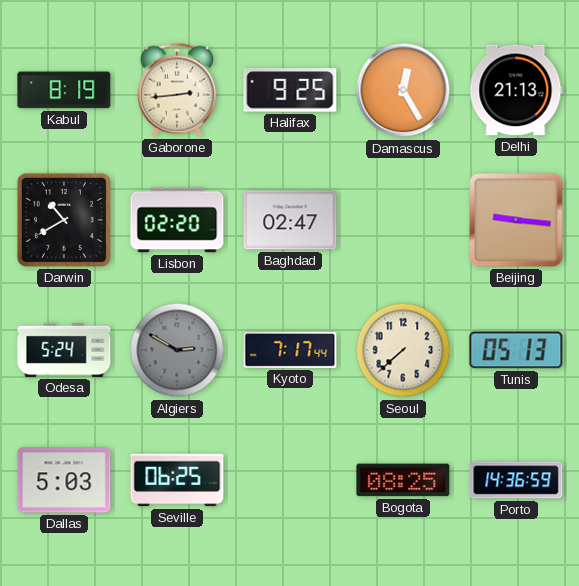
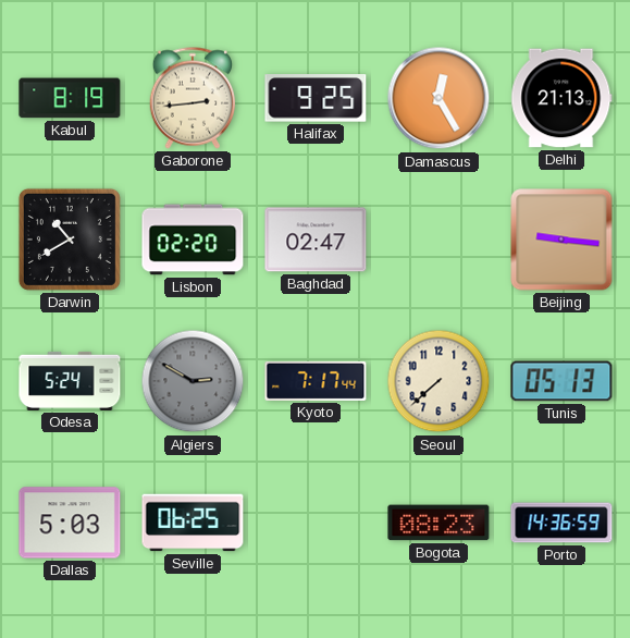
Bogota: 08:25 -> 08:23
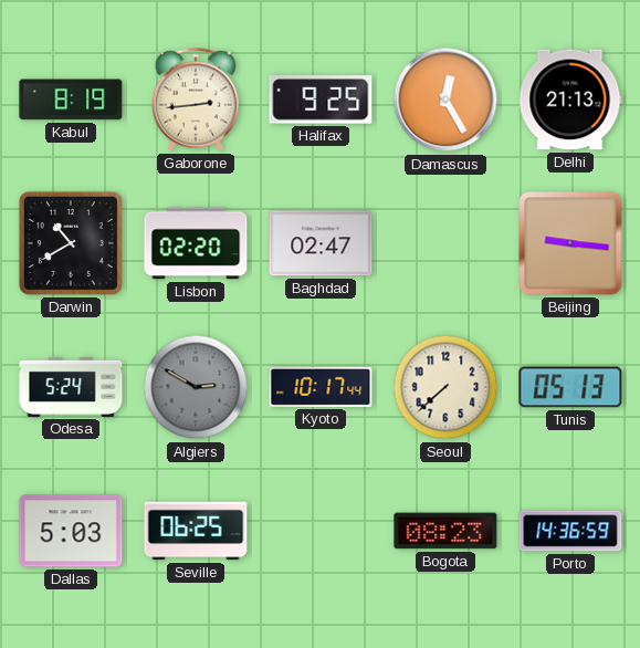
Kyoto: 7:17 -> 10:17
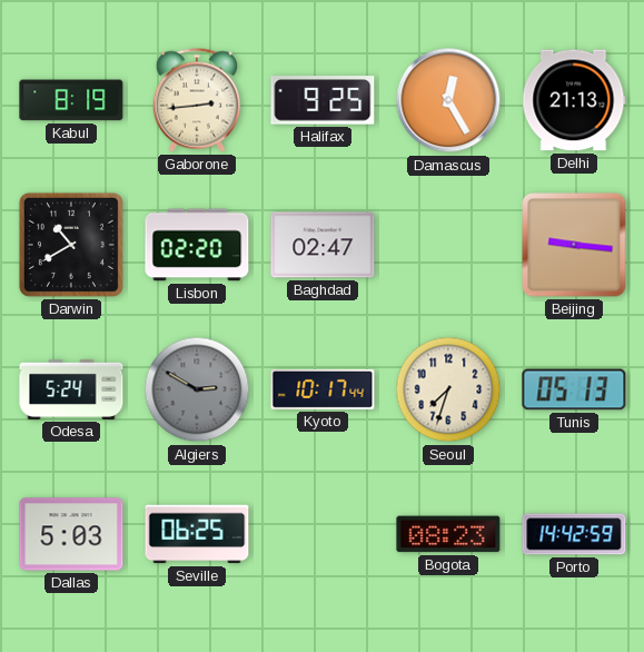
Seoul: 7:38 -> 7:33
Porto: 14:36 -> 14:42
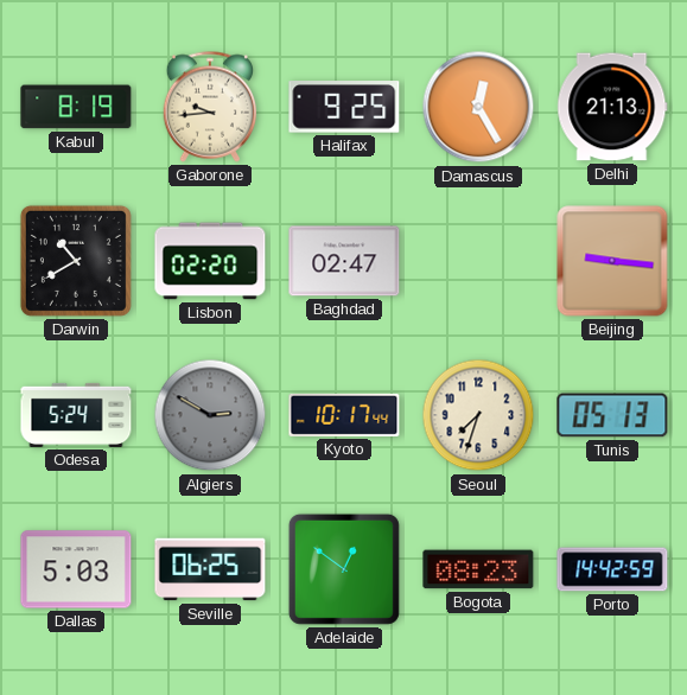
Gaborone: 2:44 -> 9:44
Adelaide: none -> 12:51
